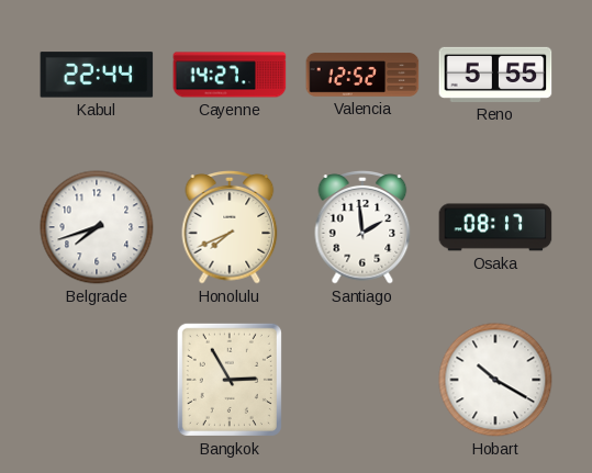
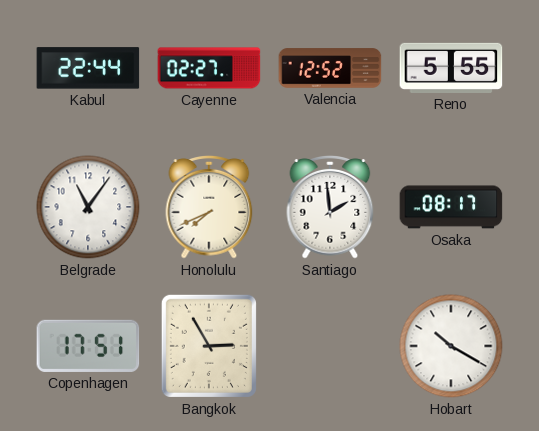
Cayenne: 14:27 -> 02:27
Belgrade: 7:42 -> 11:06
Copenhagen: none -> 17:51
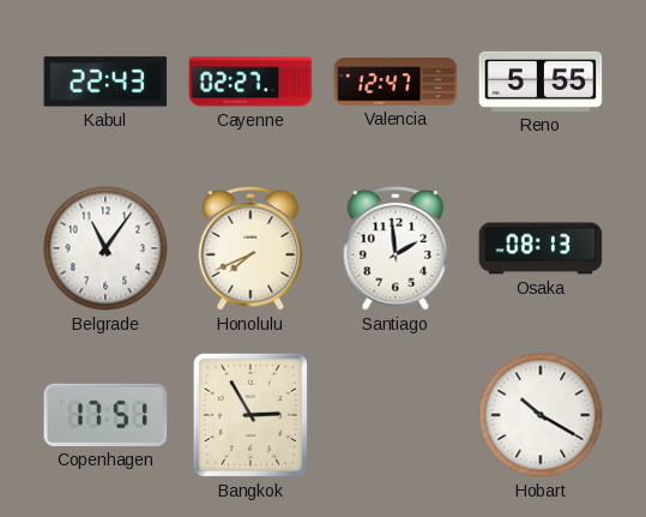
Kabul: 22:44 -> 22:43
Valencia: 12:52 -> 12:47
Osaka: 08:17 -> 08:13
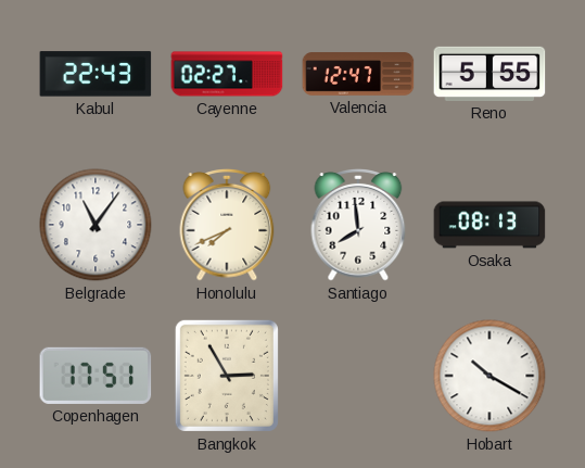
Santiago: 1:59 -> 7:59
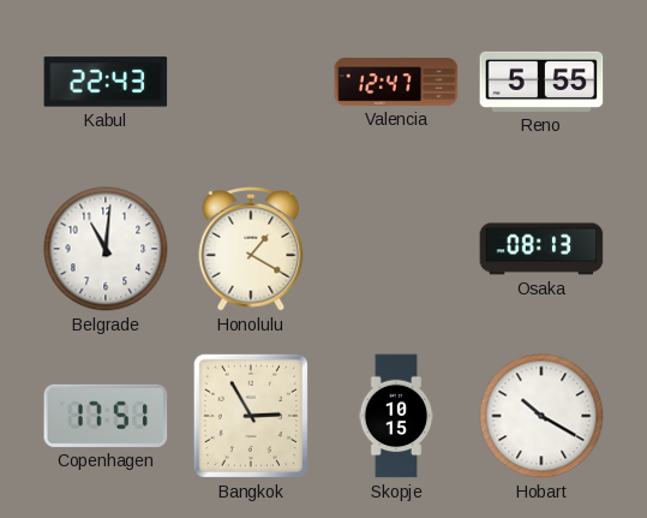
Cayenne: 02:27 -> none
Belgrade: 11:06 -> 11:01
Honolulu: 7:41 -> 1:20
Santiago: 7:59 -> none
Skopje: none -> 10:15
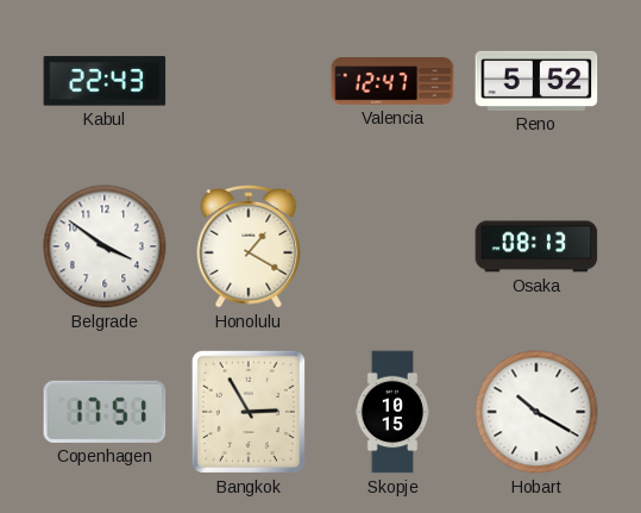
Reno: 5:55 -> 5:52
Belgrade: 11:01 -> 3:51
